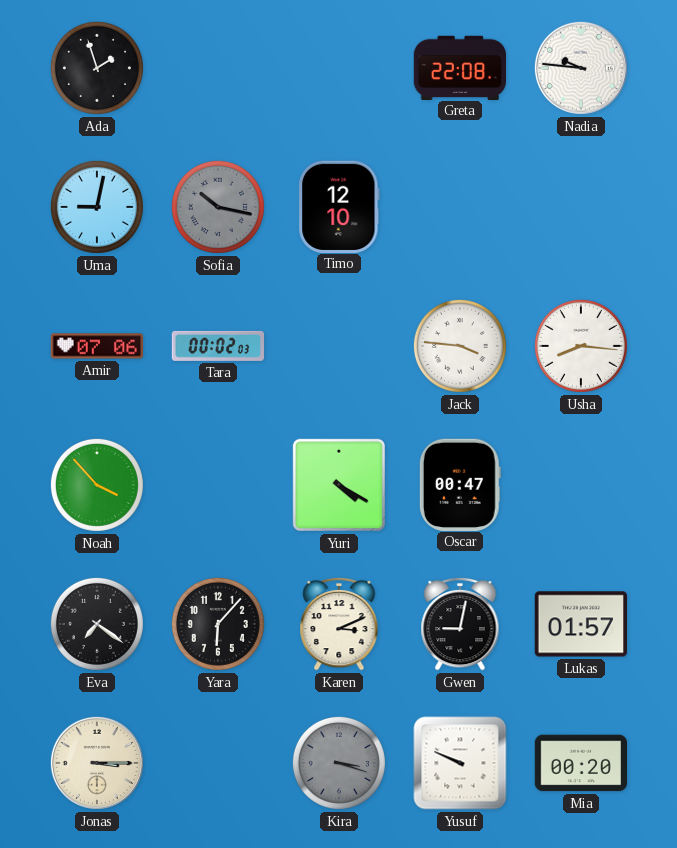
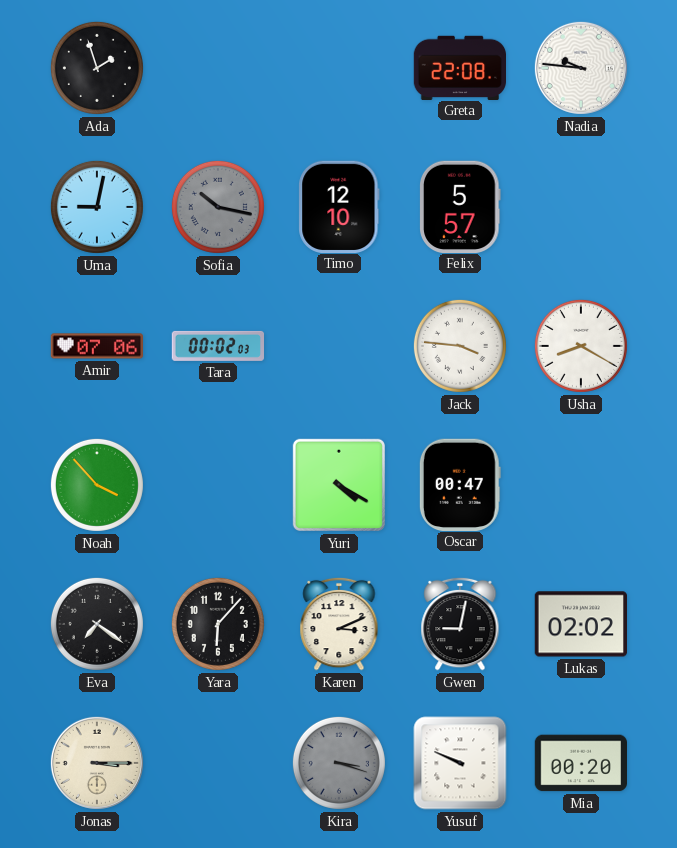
Felix: none -> 5:57
Usha: 8:16 -> 8:20
Lukas: 01:57 -> 02:02
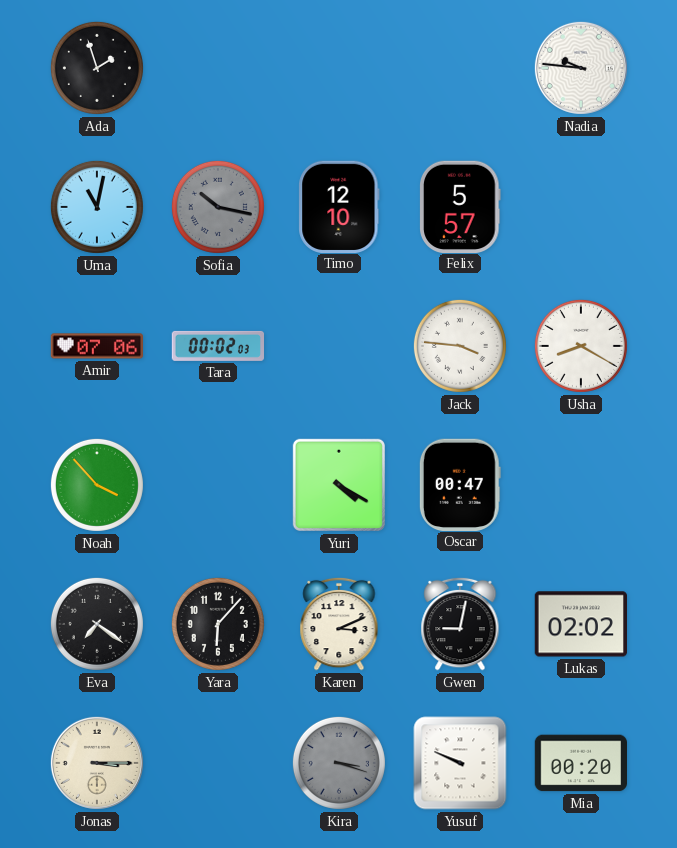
Greta: 22:08 -> none
Uma: 9:02 -> 11:02
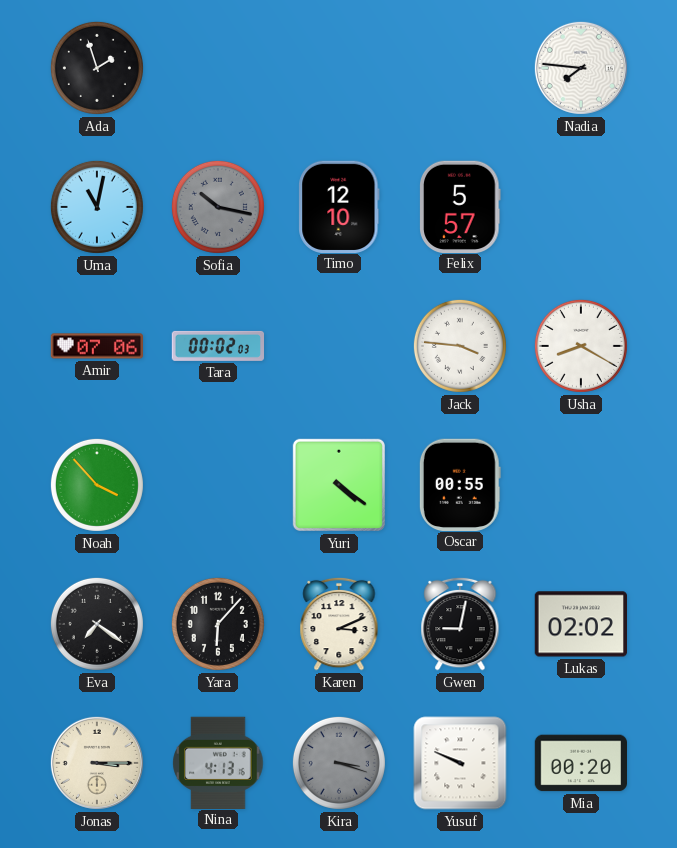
Nadia: 9:46 -> 7:46
Yuri: 4:20 -> 4:21
Oscar: 00:47 -> 00:55
Nina: none -> 4:13
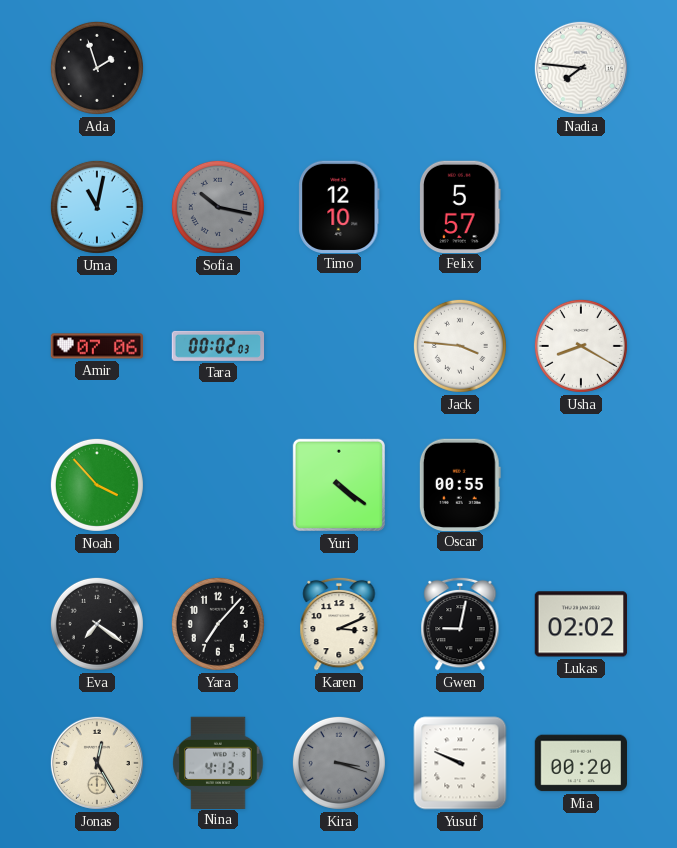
Yara: 6:07 -> 7:07
Jonas: 3:15 -> 12:25
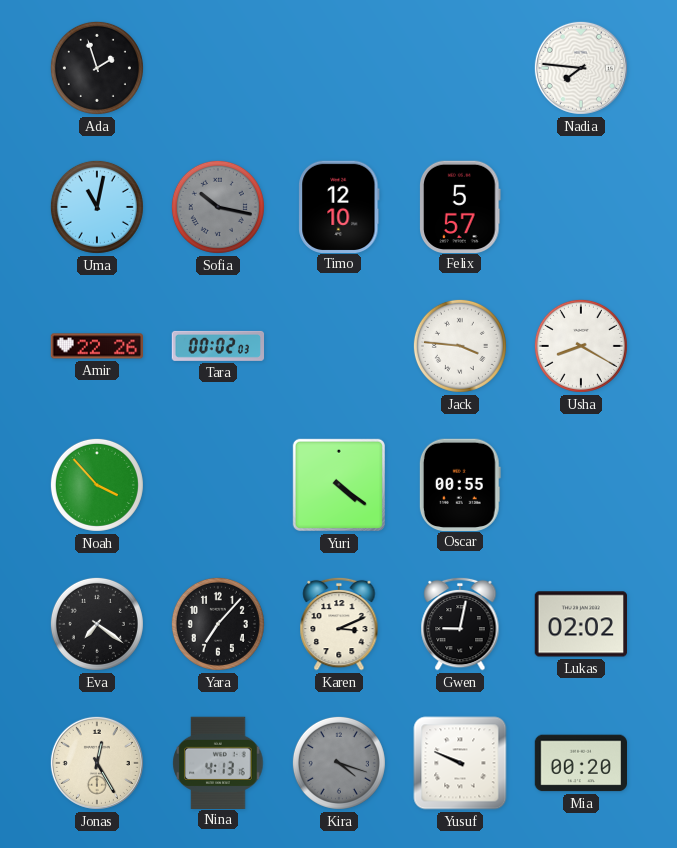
Amir: 07:06 -> 22:26
Kira: 3:18 -> 4:18
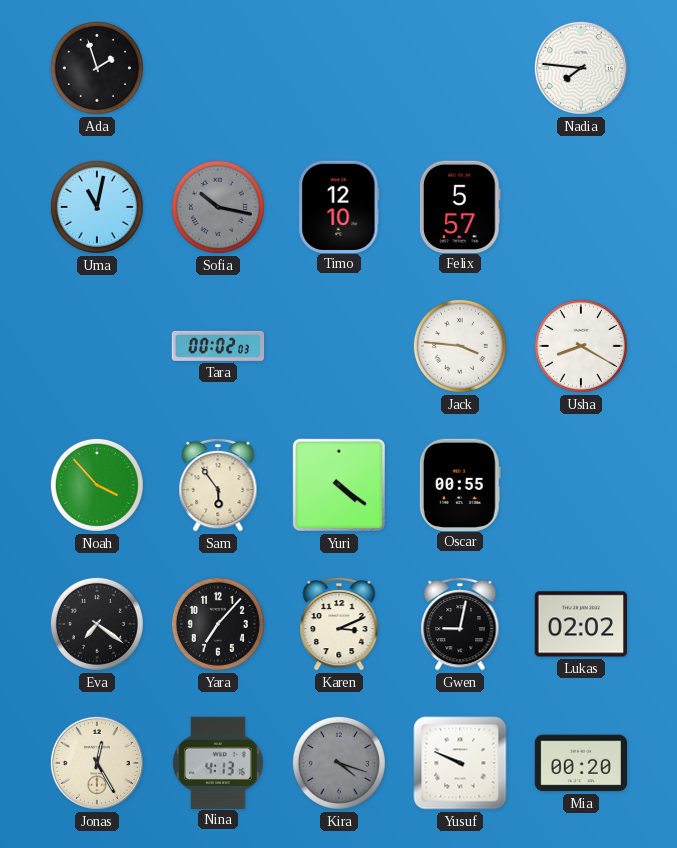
Amir: 22:26 -> none
Sam: none -> 5:54
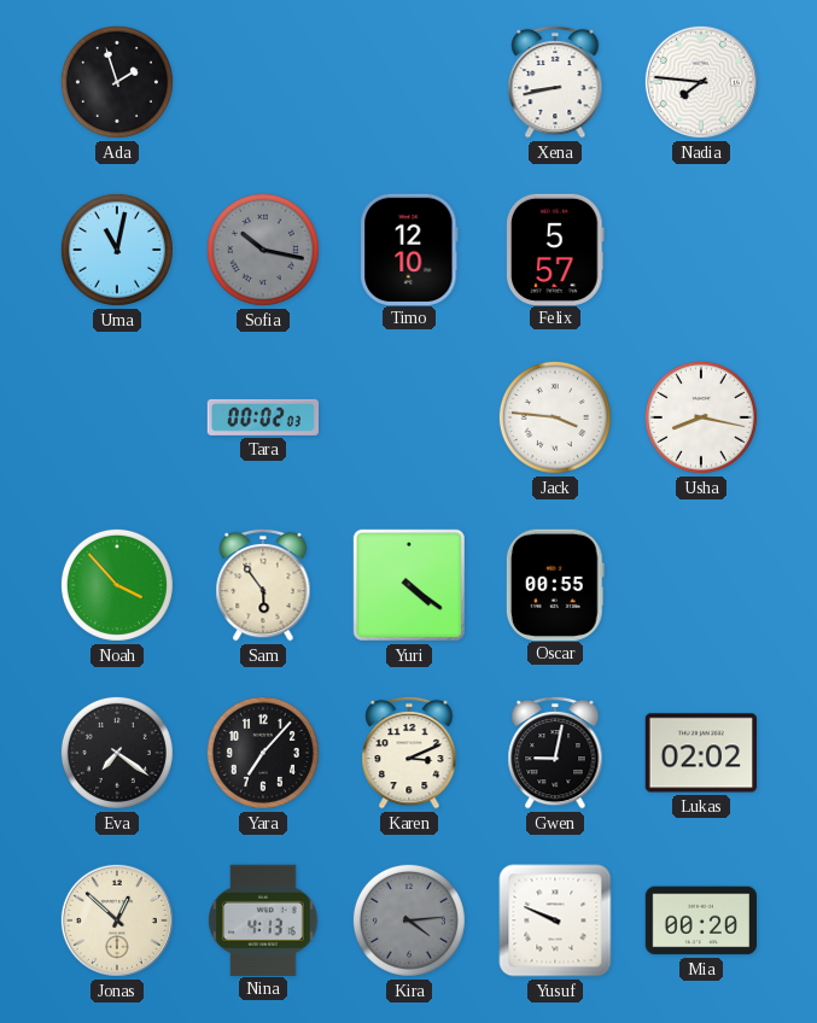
Xena: none -> 8:43
Usha: 8:20 -> 8:17
Jonas: 12:25 -> 12:52
Kira: 4:18 -> 4:14
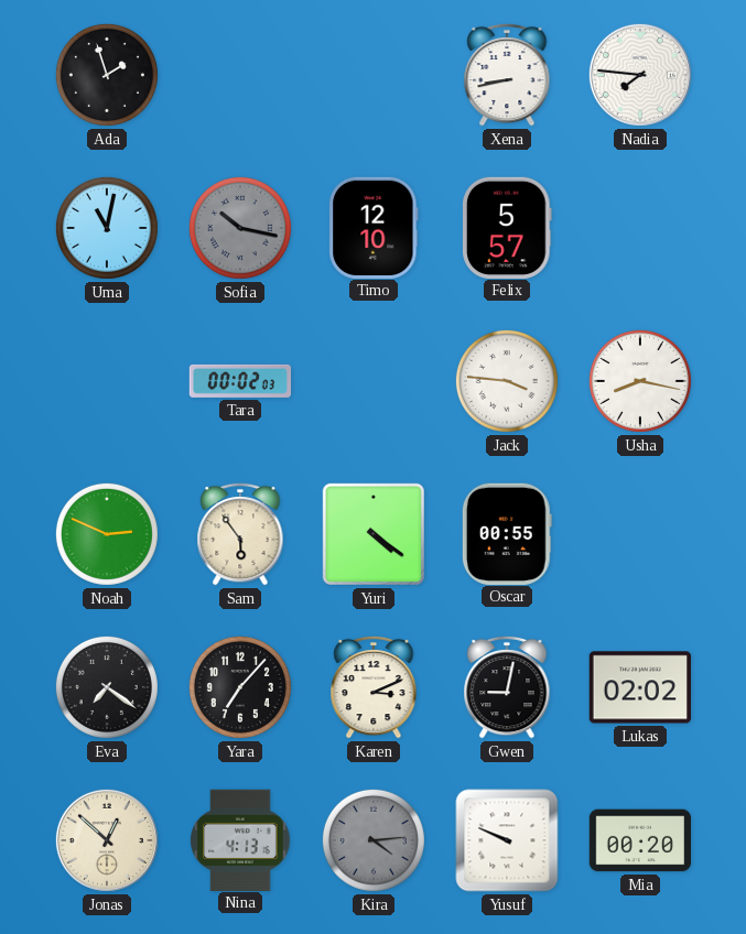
Noah: 3:53 -> 2:49
